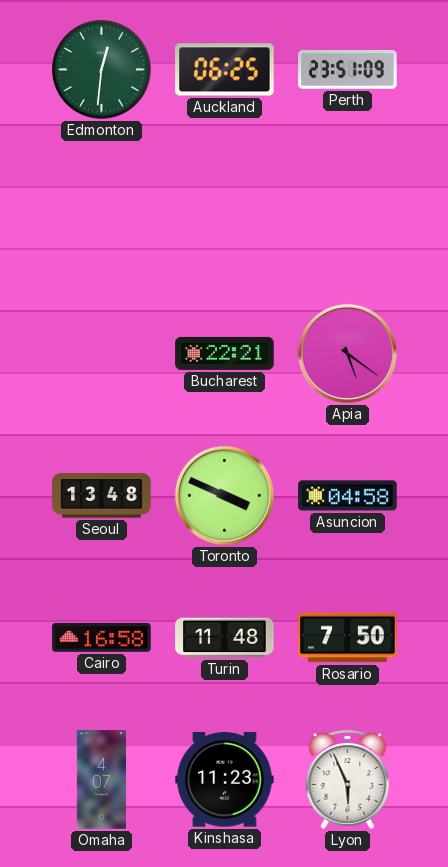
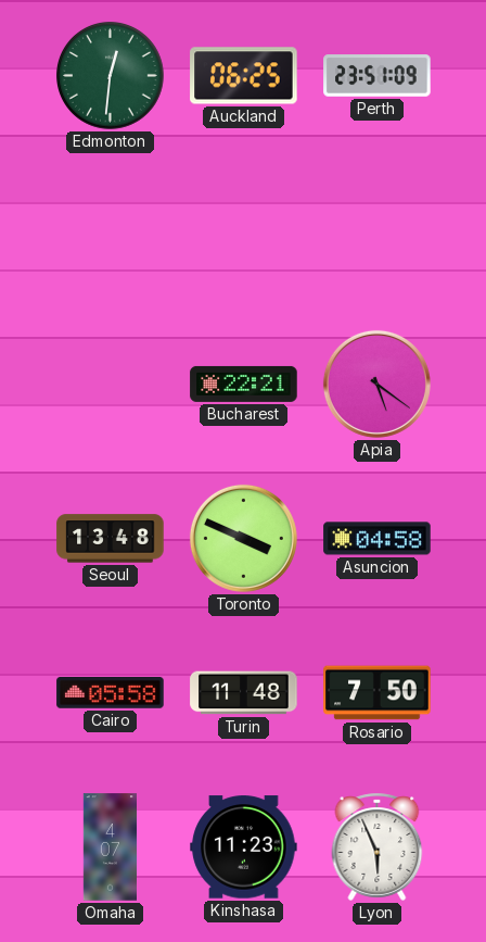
Cairo: 16:58 -> 05:58
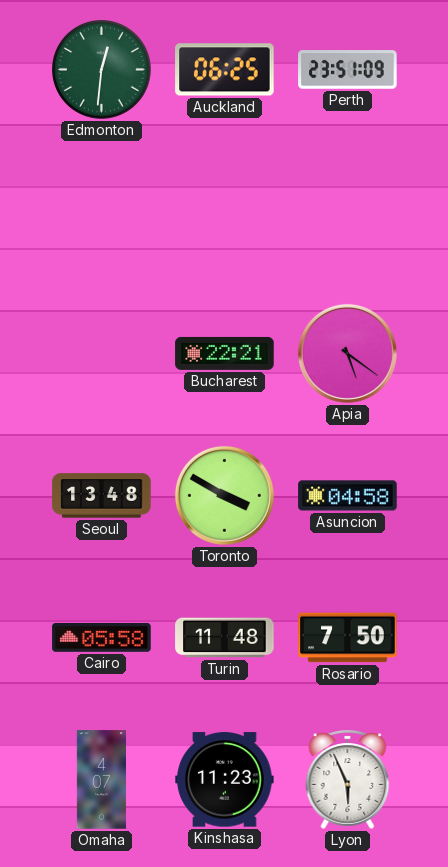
Toronto: 3:49 -> 3:50
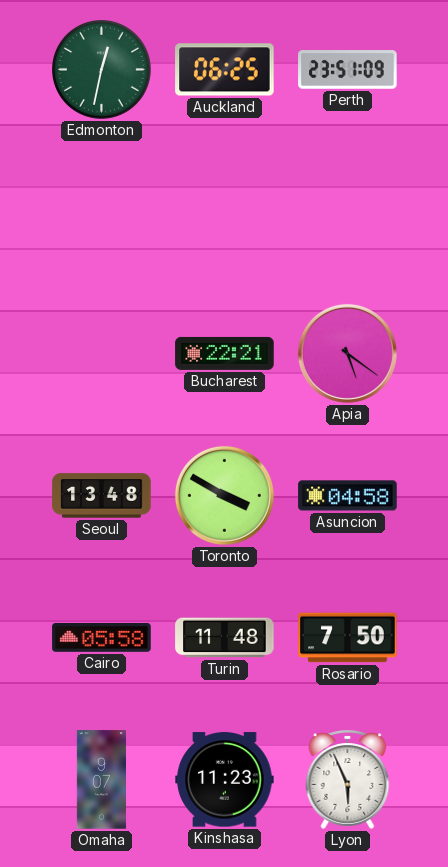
Edmonton: 12:31 -> 12:32
Omaha: 4:07 -> 9:07
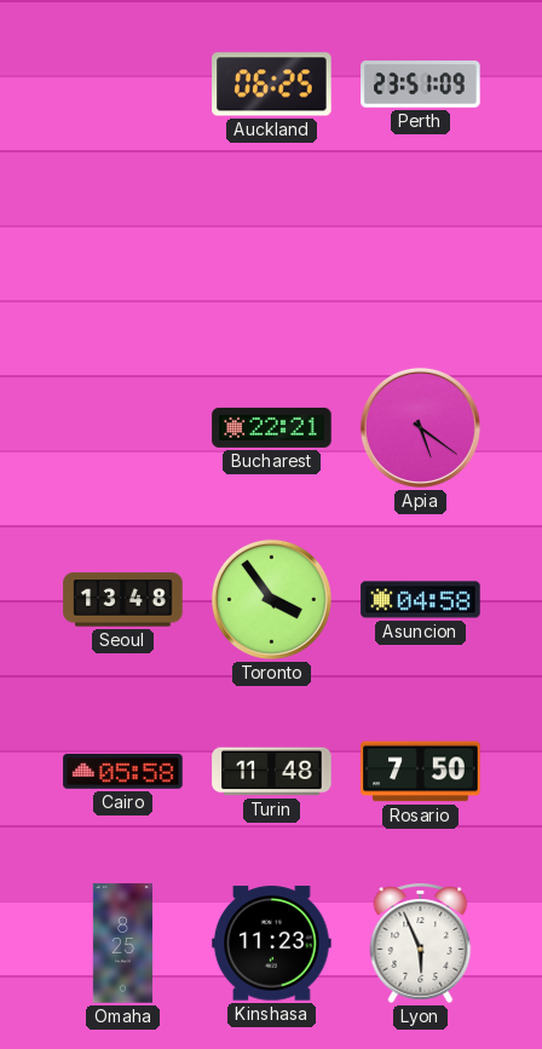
Edmonton: 12:32 -> none
Toronto: 3:50 -> 3:54
Omaha: 9:07 -> 8:25
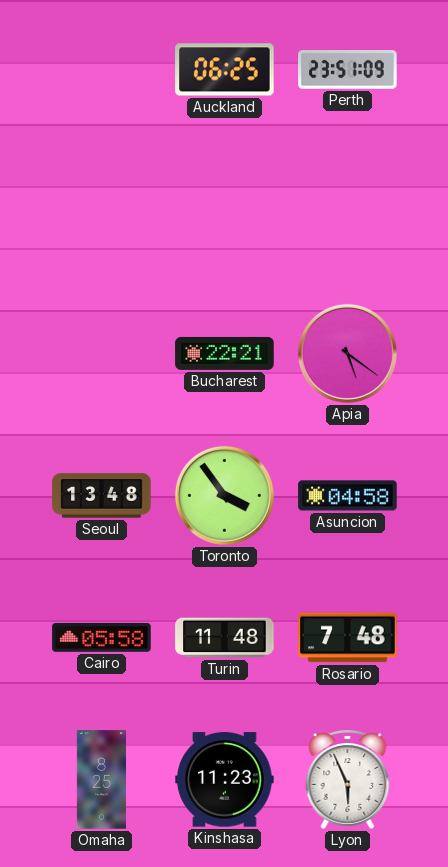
Rosario: 7:50 -> 7:48
